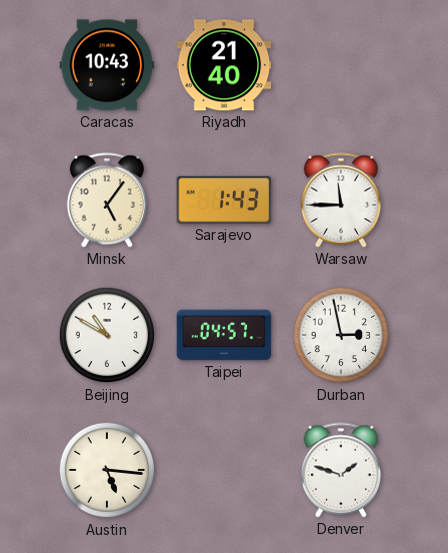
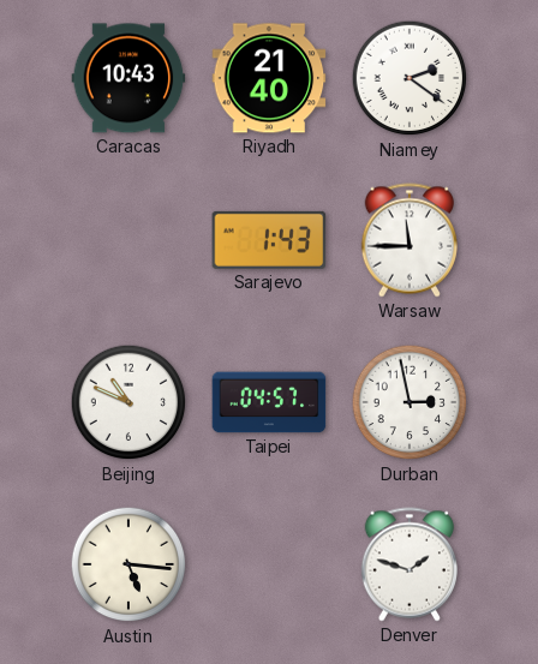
Niamey: none -> 2:21
Minsk: 5:06 -> none
Beijing: 10:50 -> 10:49
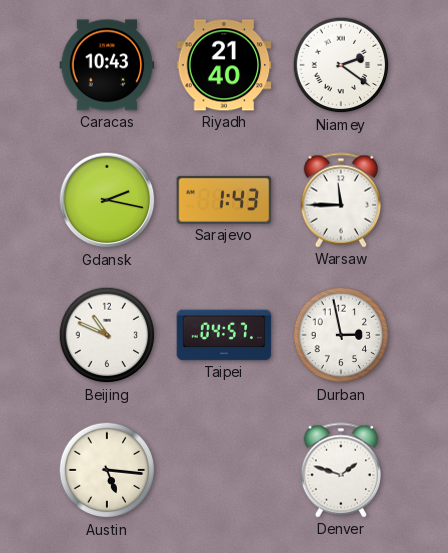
Gdansk: none -> 2:17
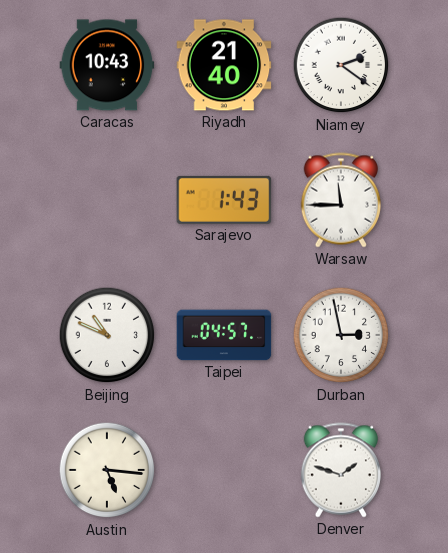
Gdansk: 2:17 -> none
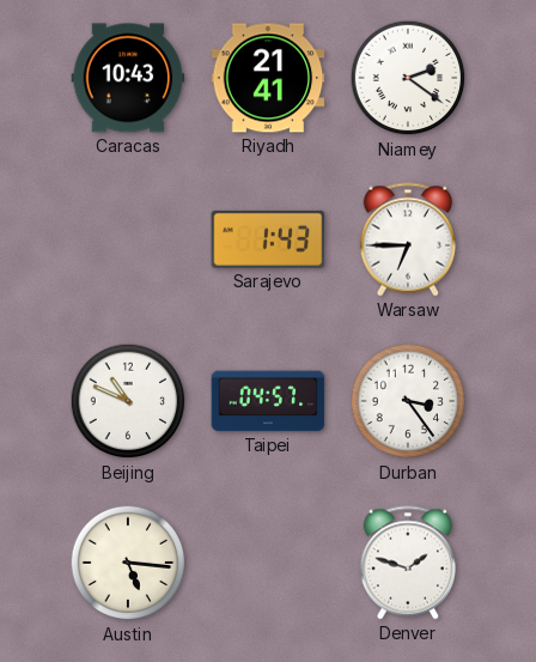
Riyadh: 21:40 -> 21:41
Warsaw: 11:45 -> 6:45
Durban: 2:58 -> 3:24
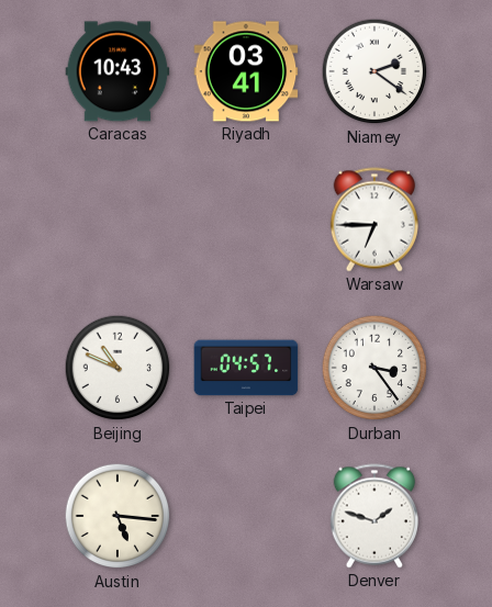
Riyadh: 21:41 -> 03:41
Sarajevo: 1:43 -> none
